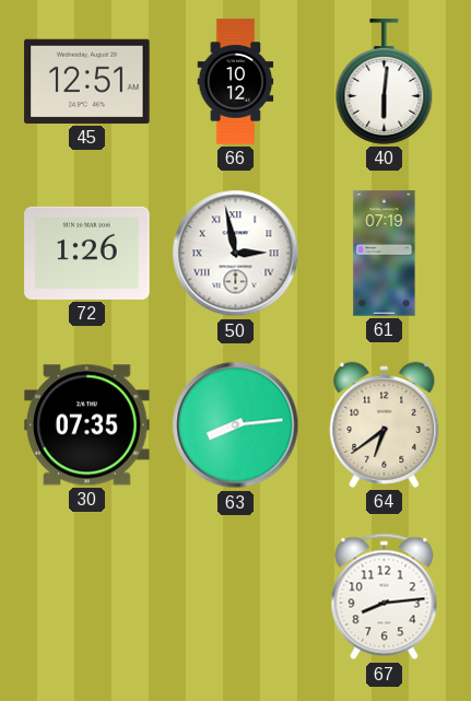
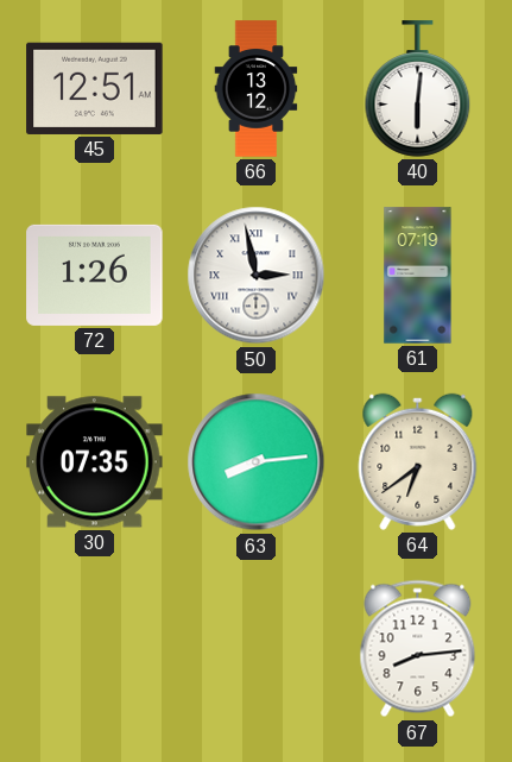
66: 10:12 -> 13:12
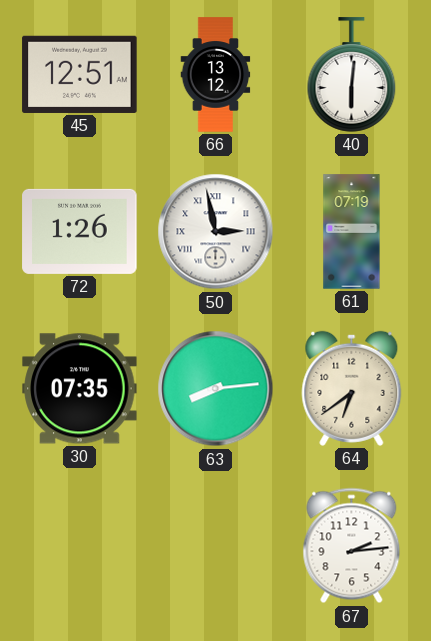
67: 8:14 -> 2:14
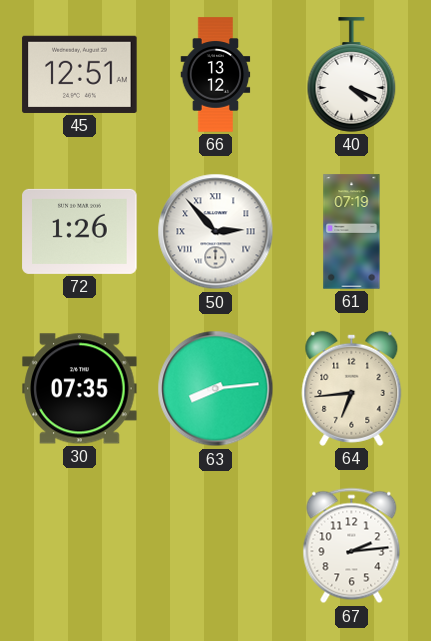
40: 6:01 -> 4:19
50: 2:58 -> 2:53
64: 6:39 -> 6:44
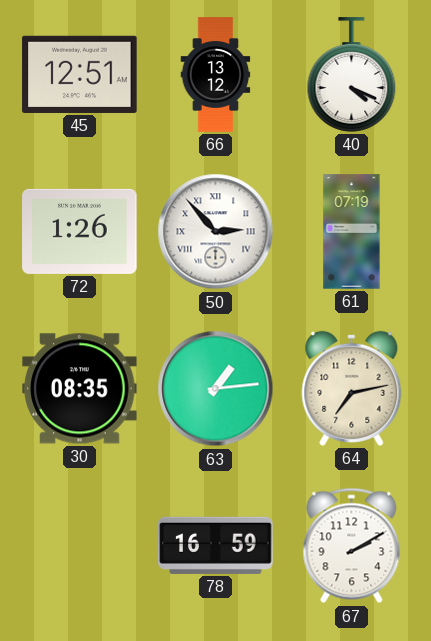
30: 07:35 -> 08:35
63: 8:14 -> 1:14
64: 6:44 -> 7:13
78: none -> 16:59
67: 2:14 -> 2:10
